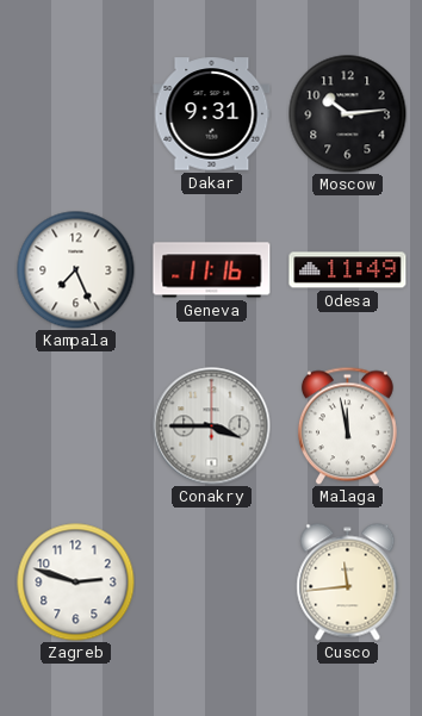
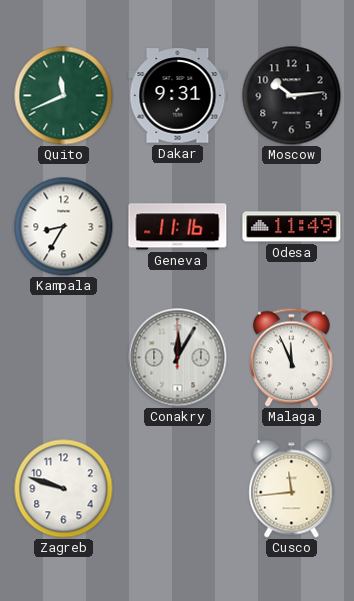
Quito: none -> 11:41
Kampala: 7:26 -> 8:35
Conakry: 3:45 -> 12:05
Malaga: 11:58 -> 11:56
Zagreb: 2:48 -> 9:48
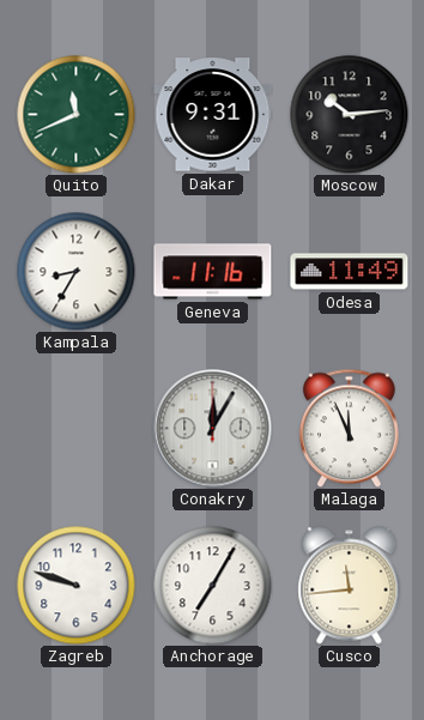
Anchorage: none -> 7:05
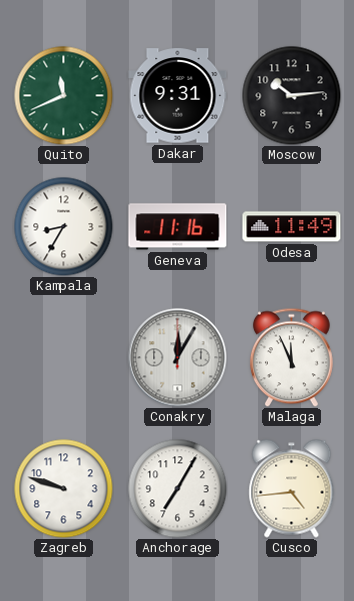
Cusco: 11:44 -> 4:44
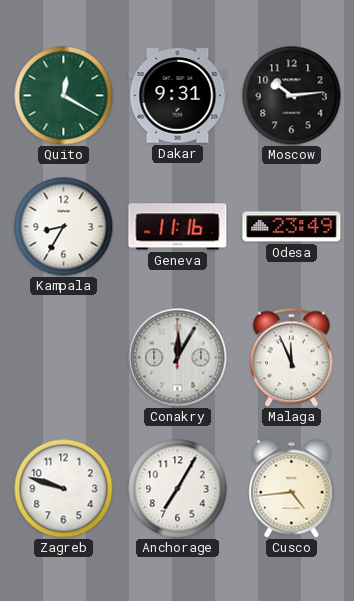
Quito: 11:41 -> 12:20
Odesa: 11:49 -> 23:49
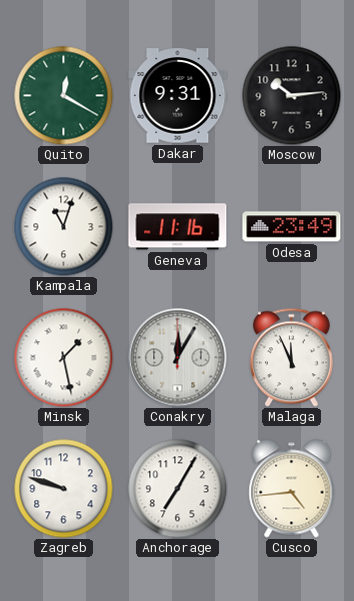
Kampala: 8:35 -> 11:03
Minsk: none -> 1:28
